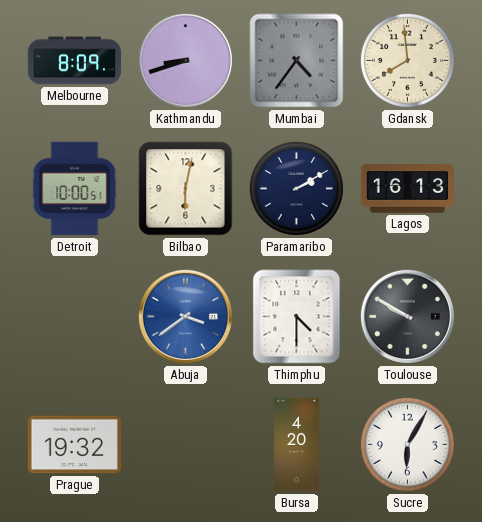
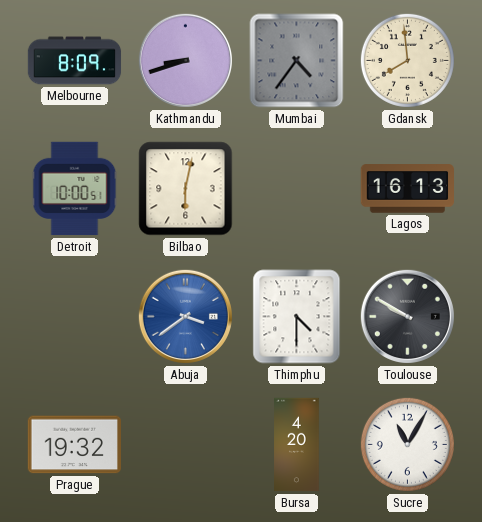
Paramaribo: 2:10 -> none
Sucre: 6:05 -> 11:05
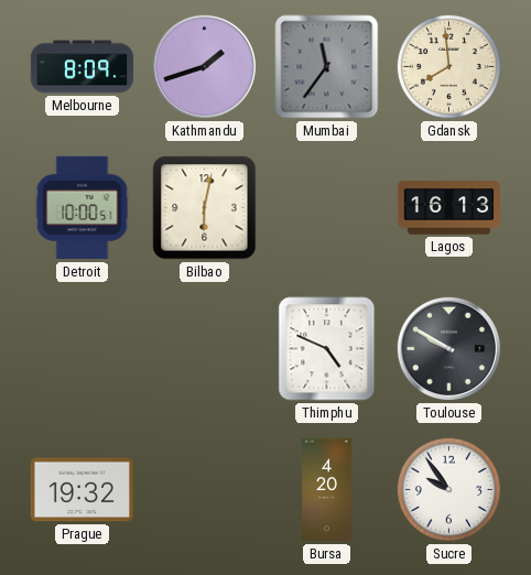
Kathmandu: 8:42 -> 1:42
Mumbai: 4:36 -> 11:36
Abuja: 3:39 -> none
Thimphu: 4:30 -> 4:49
Sucre: 11:05 -> 9:54
